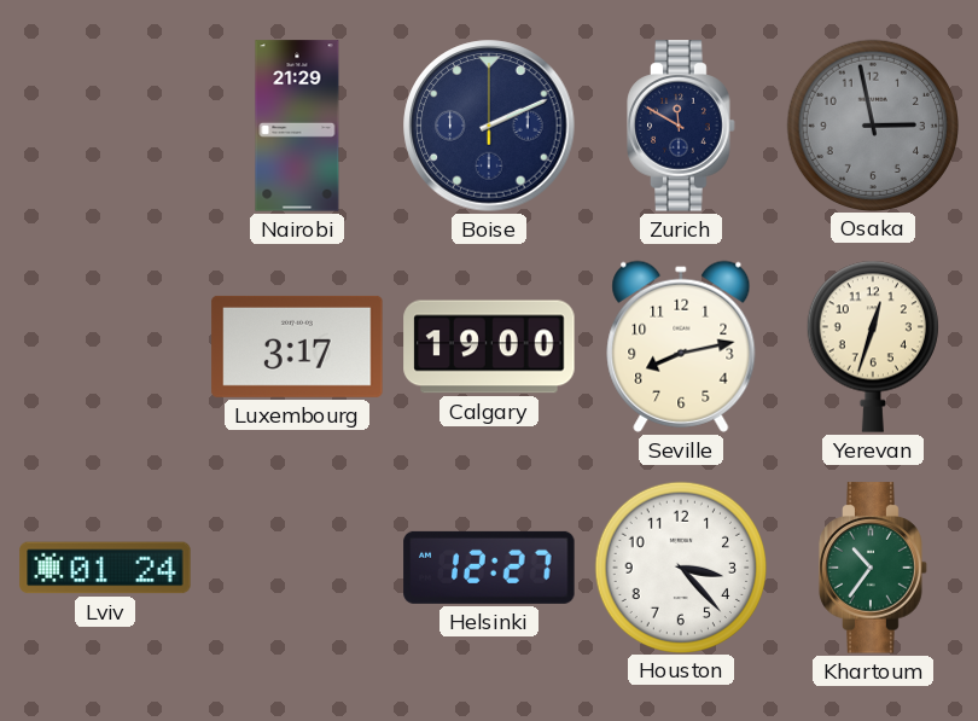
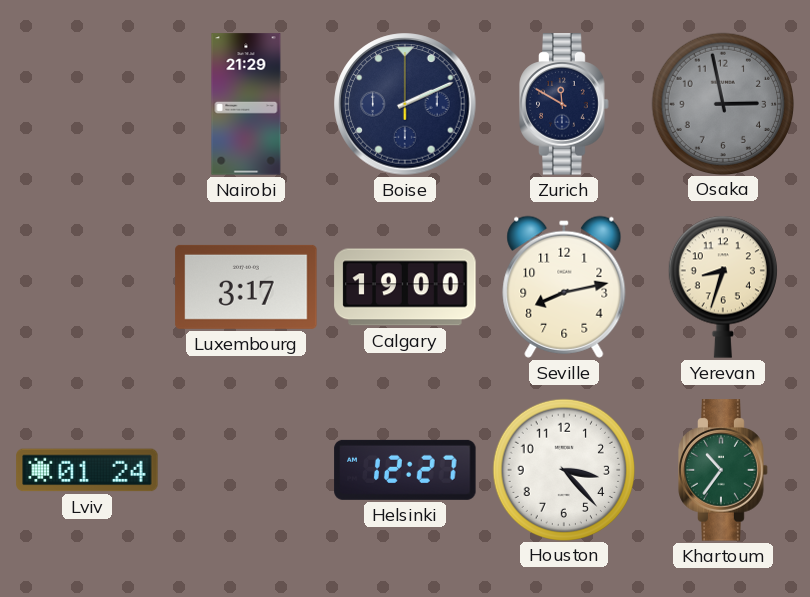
Yerevan: 12:33 -> 8:33
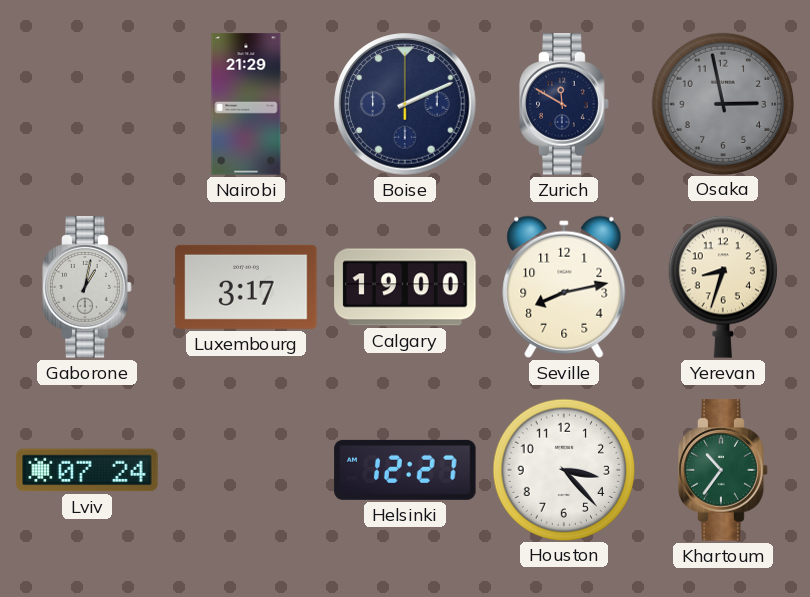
Gaborone: none -> 1:02
Lviv: 01:24 -> 07:24
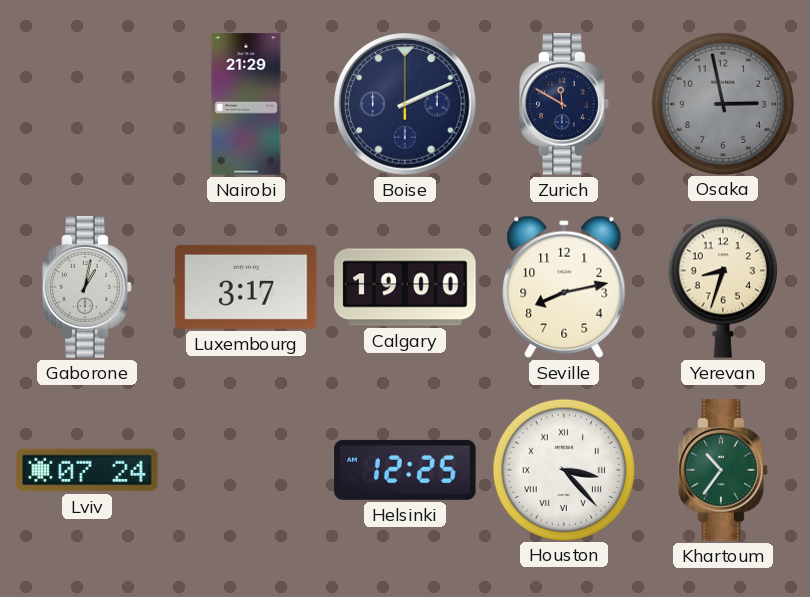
Helsinki: 12:27 -> 12:25
Houston numerals: Arabic -> Roman
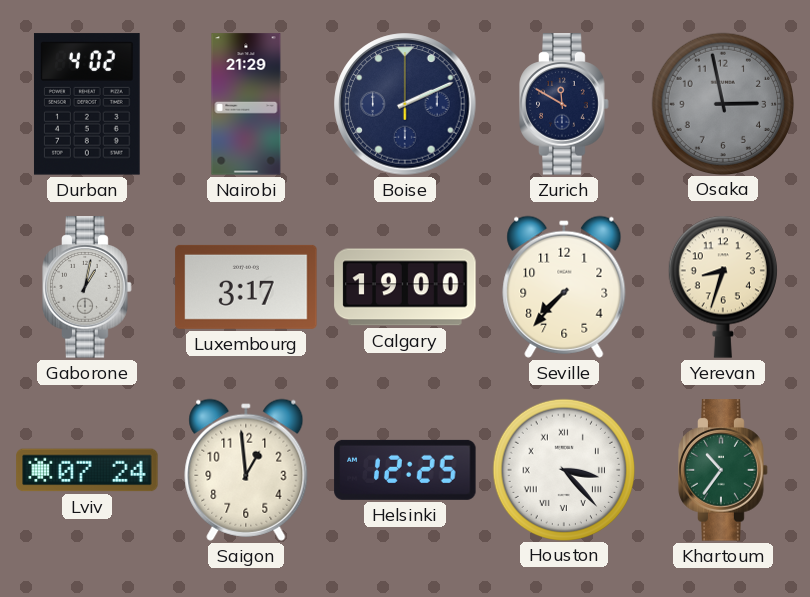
Durban: none -> 4:02
Seville: 8:13 -> 7:37
Saigon: none -> 12:59
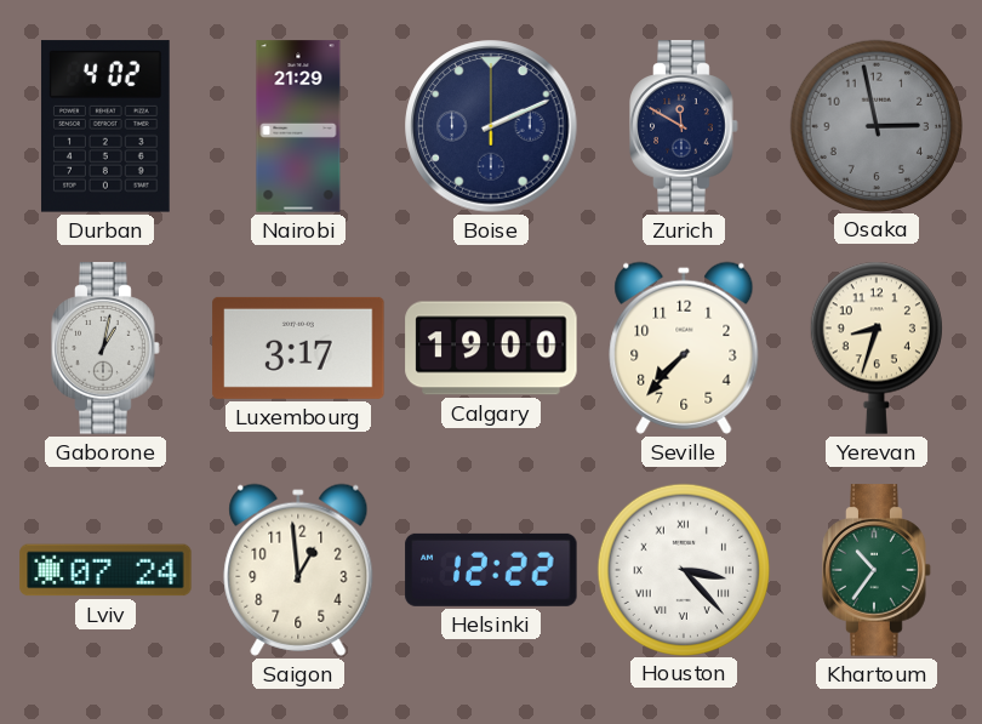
Helsinki: 12:25 -> 12:22
